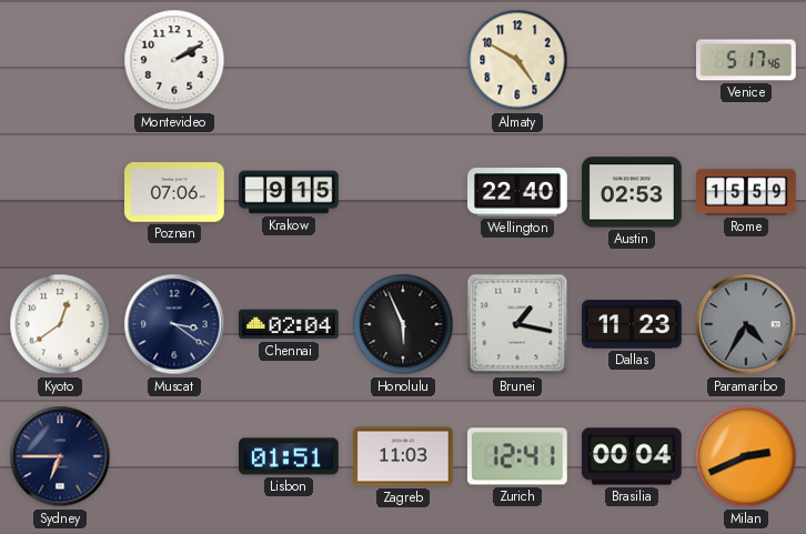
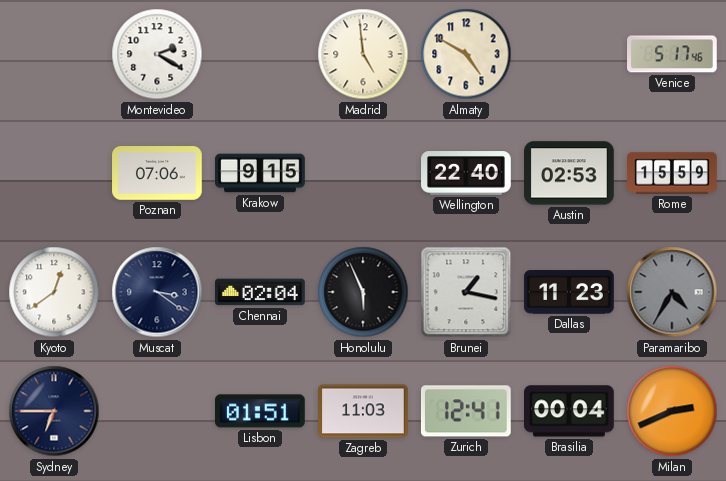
Montevideo: 2:10 -> 2:20
Madrid: none -> 4:59
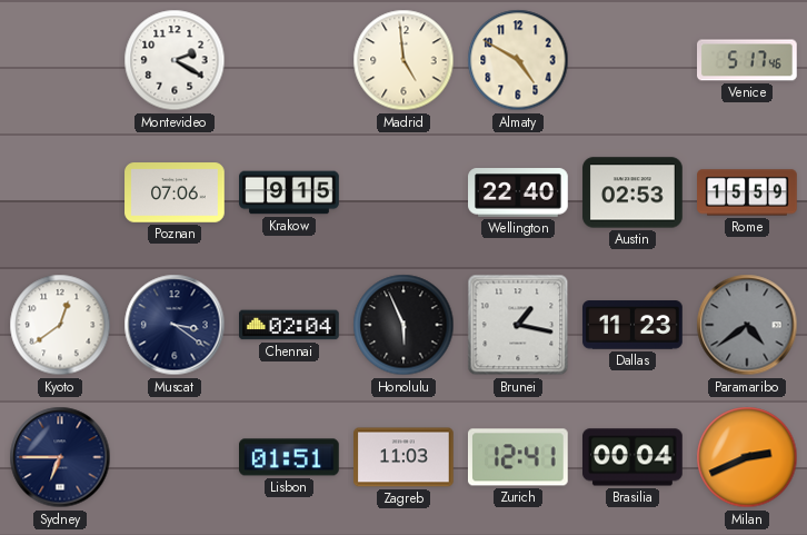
Paramaribo: 4:35 -> 4:39
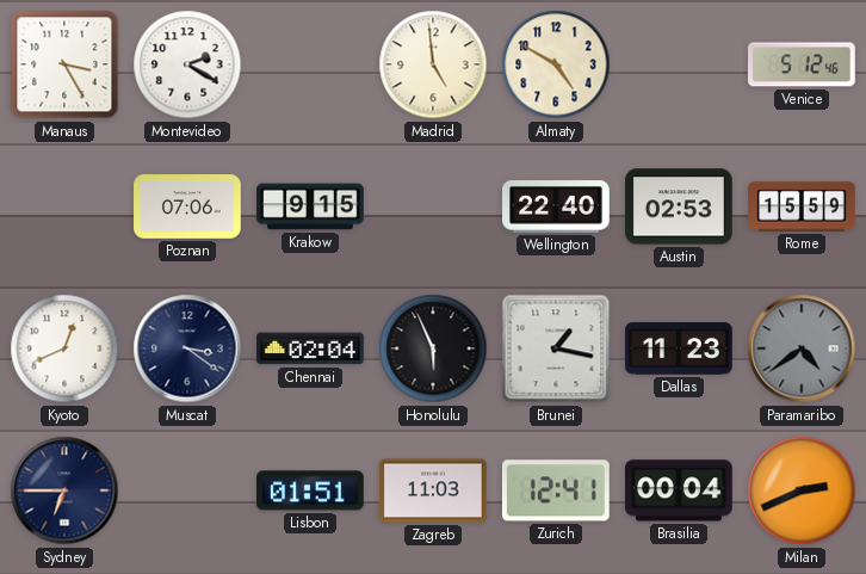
Manaus: none -> 3:25
Venice: 5:17 -> 5:12
Kyoto: 12:39 -> 12:41
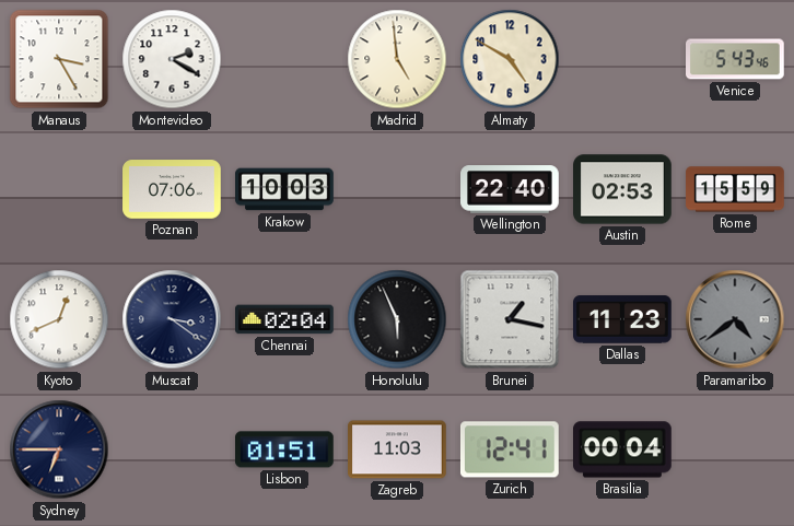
Venice: 5:12 -> 5:43
Krakow: 9:15 -> 10:03
Milan: 2:41 -> none
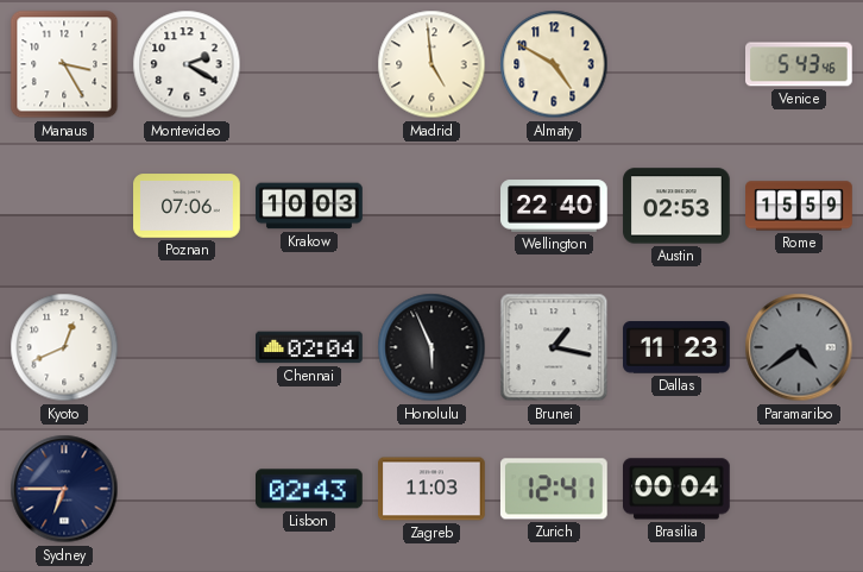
Muscat: 3:21 -> none
Lisbon: 01:51 -> 02:43
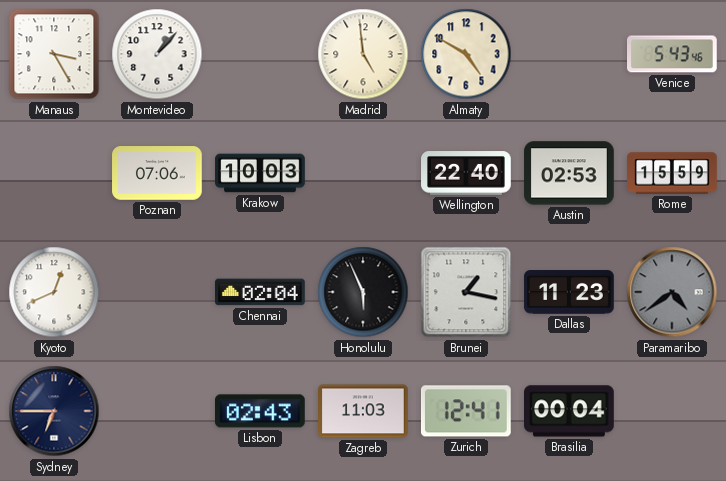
Montevideo: 2:20 -> 1:07
